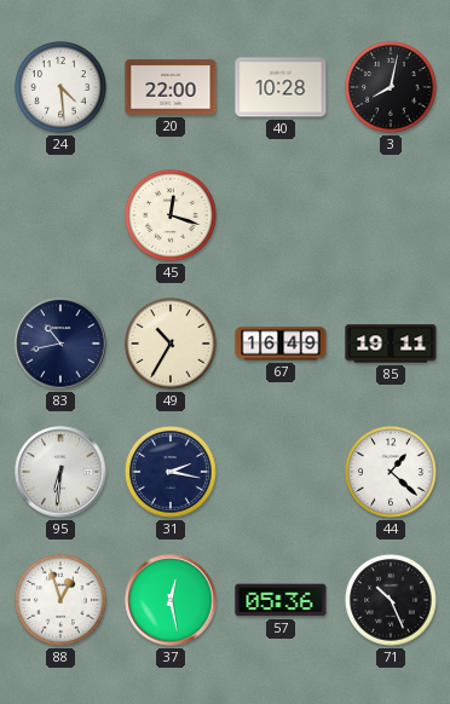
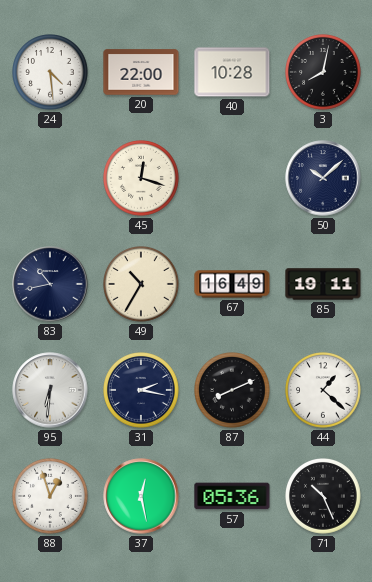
50: none -> 10:08
87: none -> 8:11
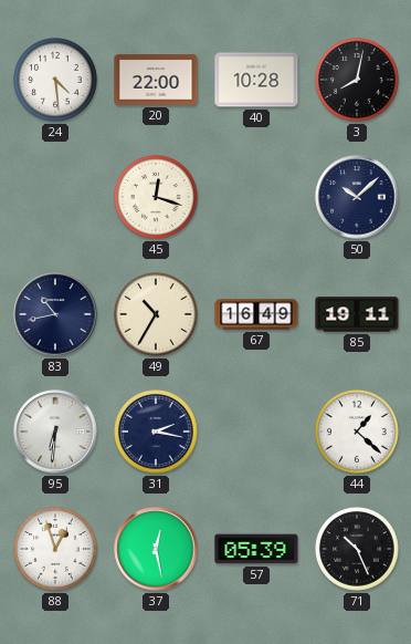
87: 8:11 -> none
57: 05:36 -> 05:39
